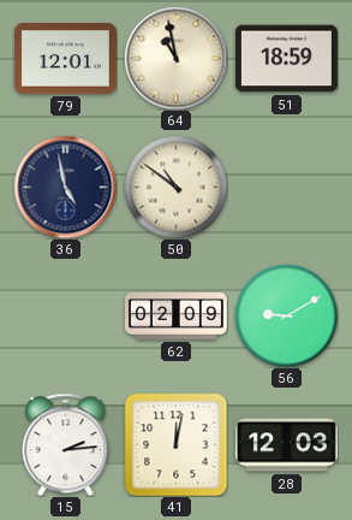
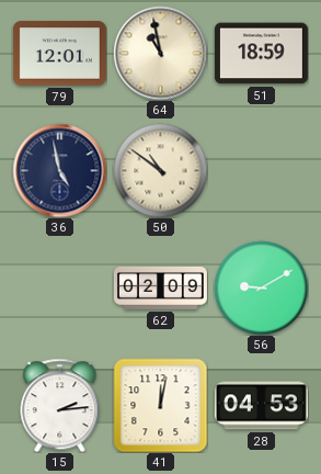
28: 12:03 -> 04:53
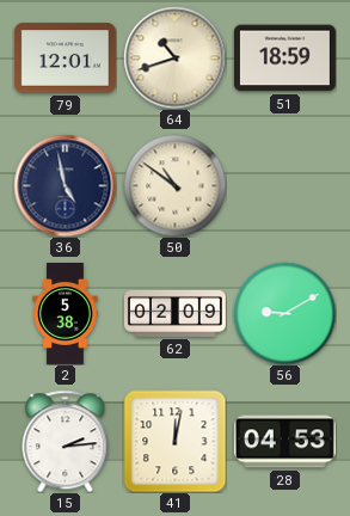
64: 10:58 -> 10:42
2: none -> 5:38
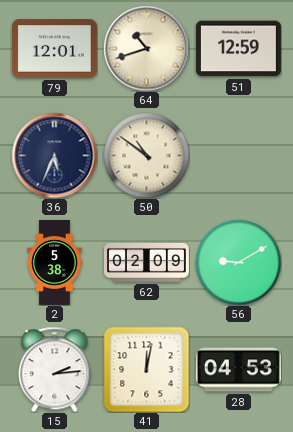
51: 18:59 -> 12:59
36: 4:58 -> 5:34
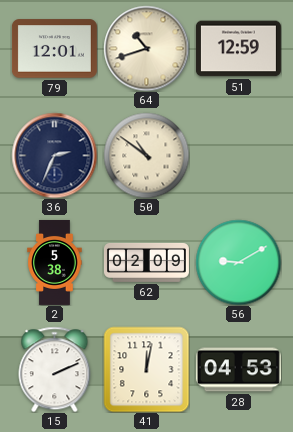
36: 5:34 -> 2:34
15: 2:14 -> 2:11
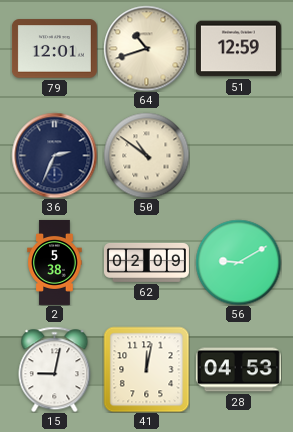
15: 2:11 -> 9:02
